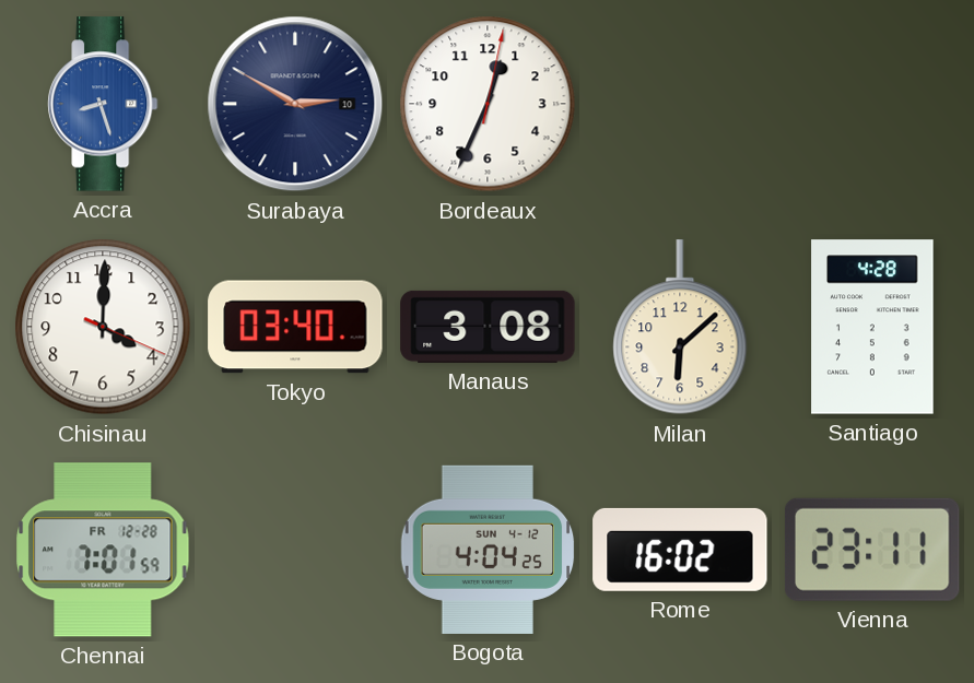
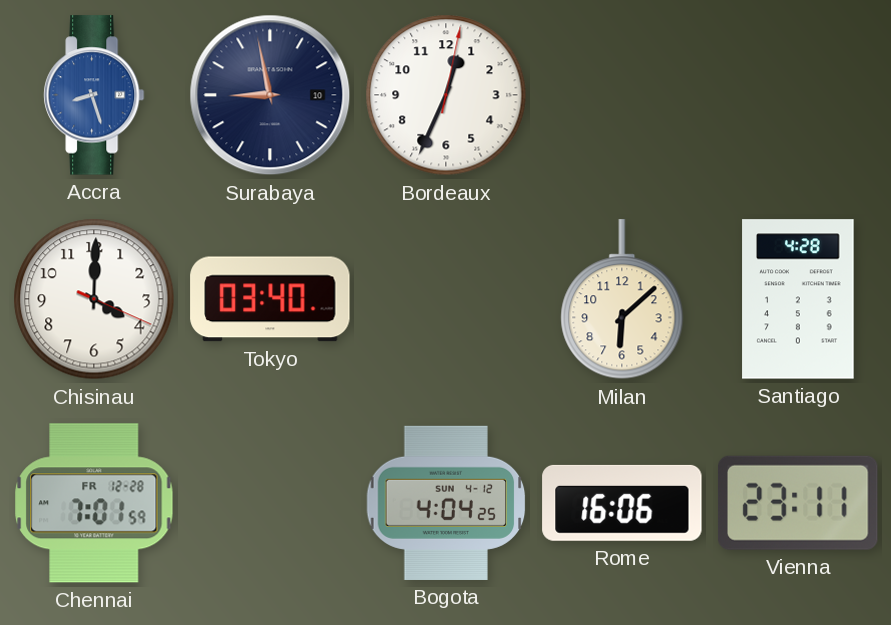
Surabaya: 2:50 -> 8:58
Manaus: 3:08 -> none
Rome: 16:02 -> 16:06
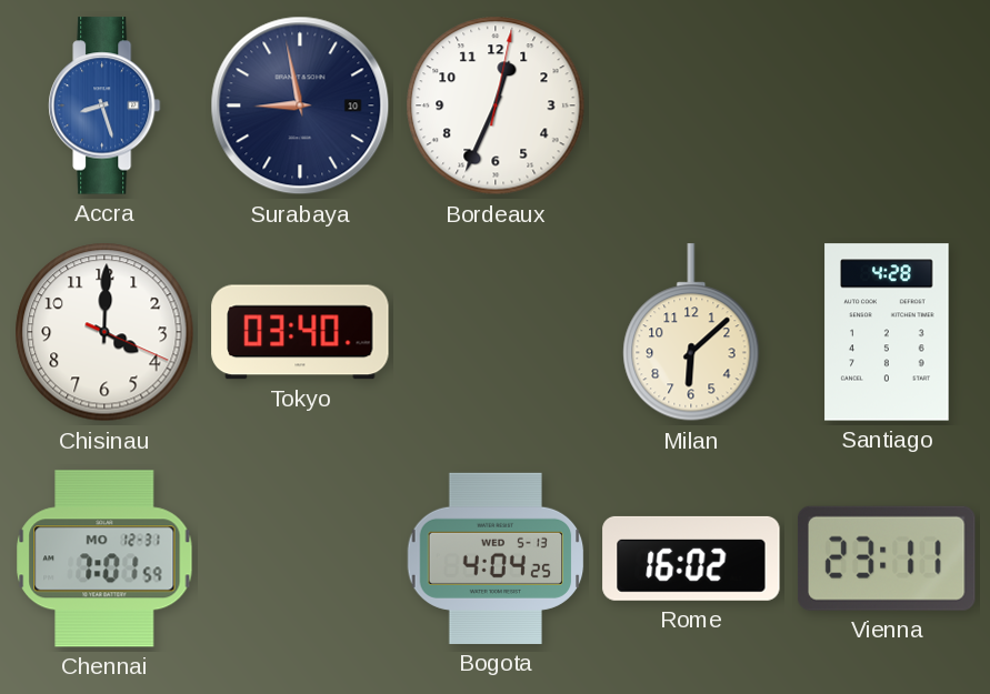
Chennai date: FR 12-28 -> MO 12-31
Bogota date: SUN 4-12 -> WED 5-13
Rome: 16:06 -> 16:02
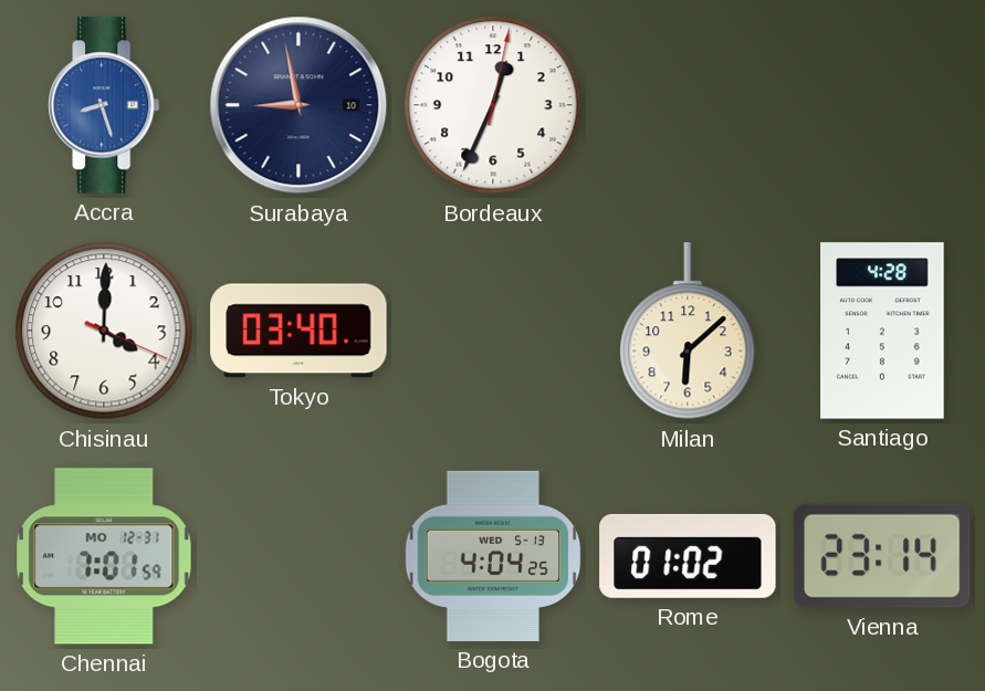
Rome: 16:02 -> 01:02
Vienna: 23:11 -> 23:14
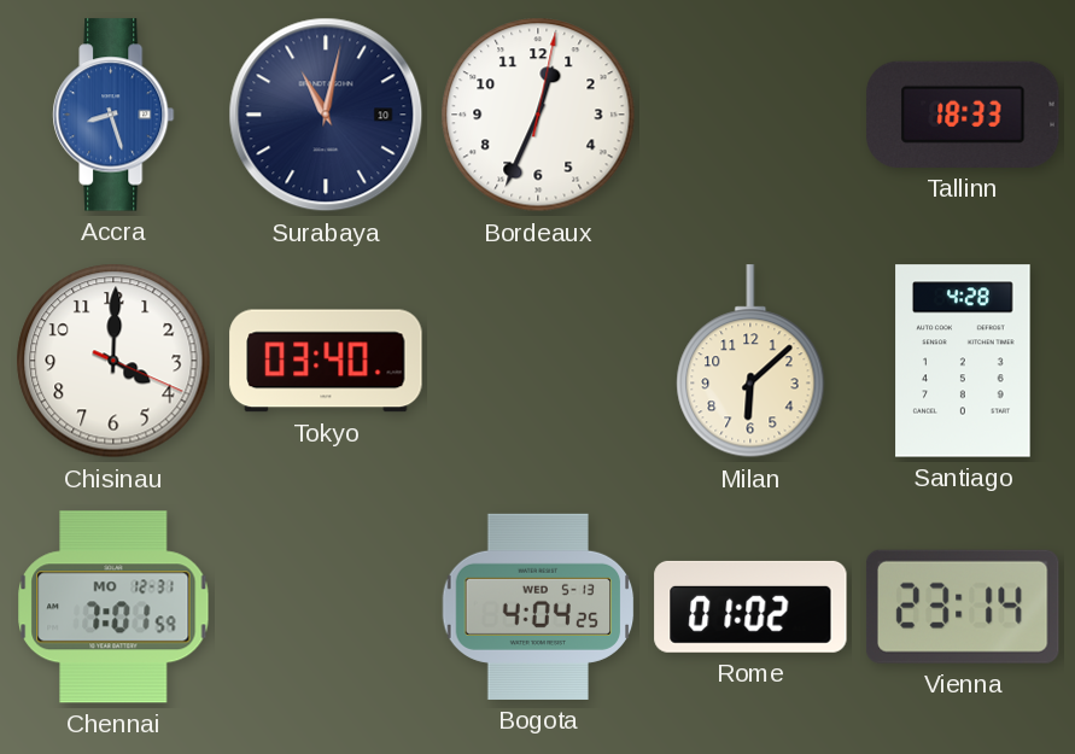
Surabaya: 8:58 -> 11:02
Tallinn: none -> 18:33
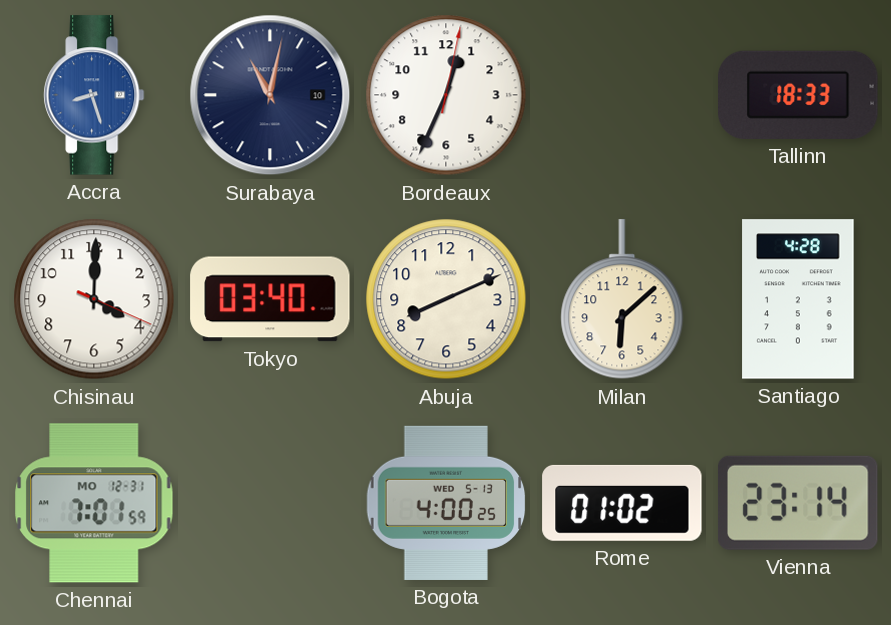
Abuja: none -> 8:11
Bogota: 4:04 -> 4:00
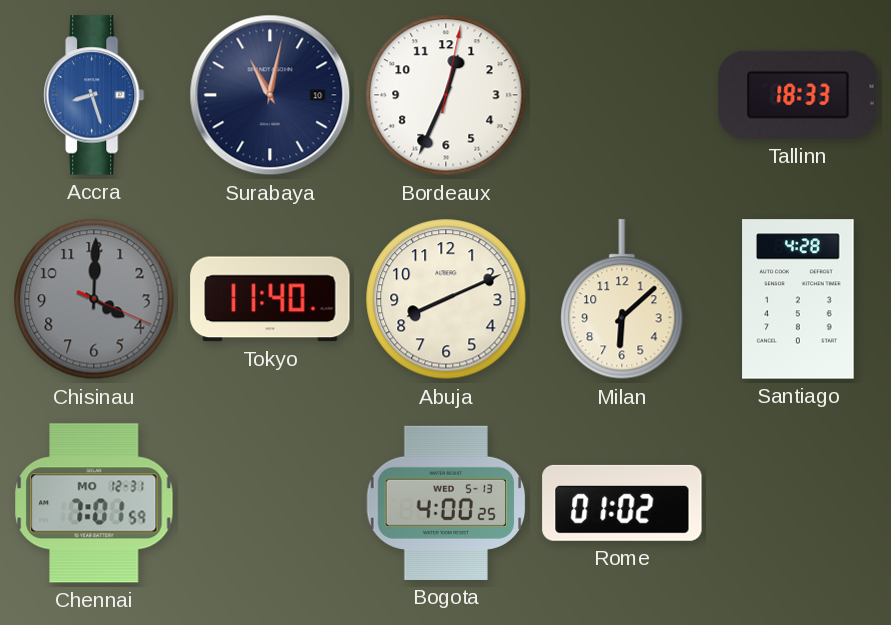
Chisinau dial: white -> grey
Tokyo: 03:40 -> 11:40
Vienna: 23:14 -> none
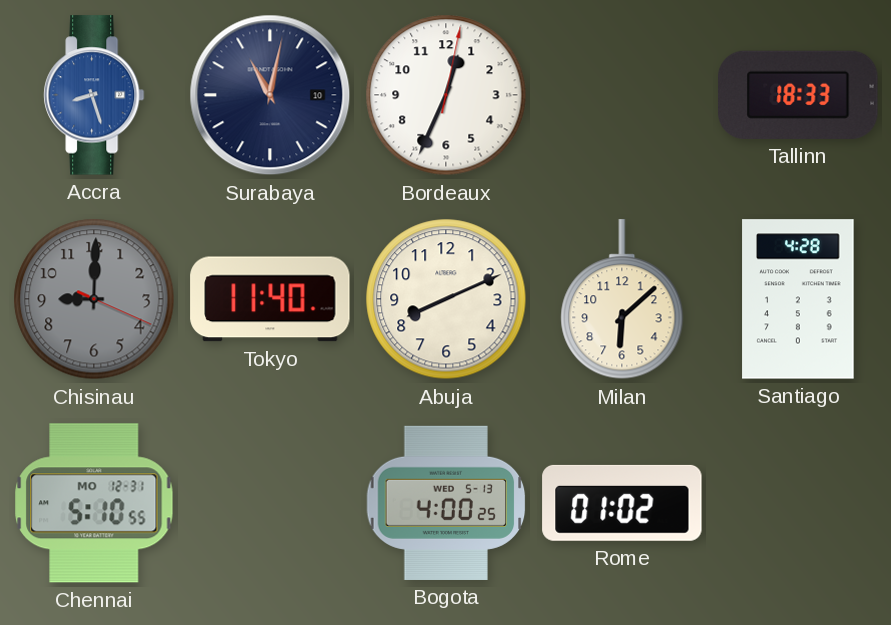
Chisinau: 4:00 -> 9:00
Chennai: 7:01 -> 5:10
